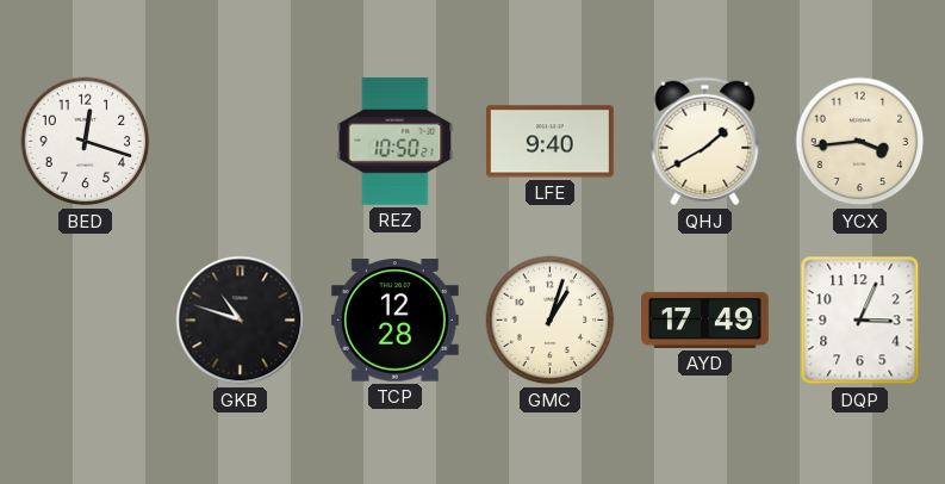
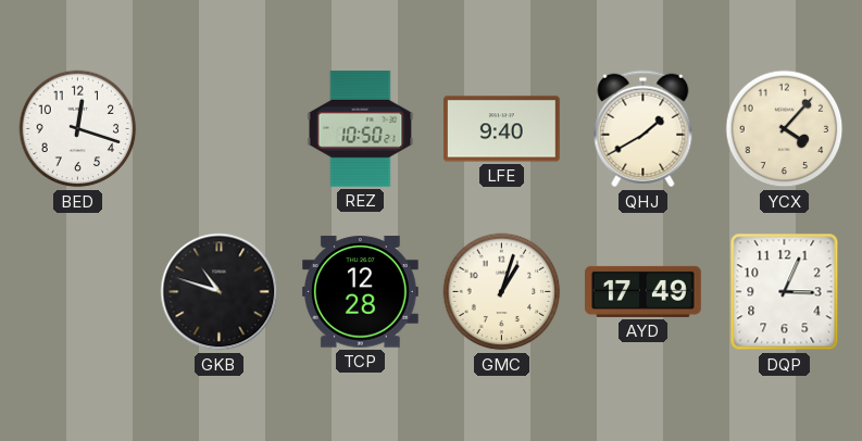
YCX: 3:44 -> 4:07
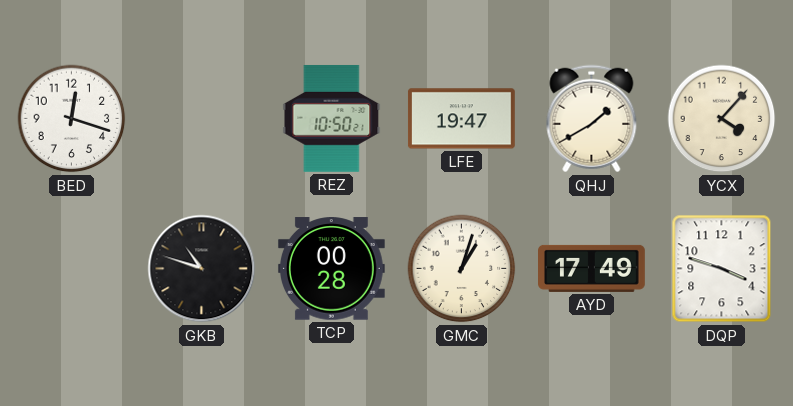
LFE: 9:40 -> 19:47
TCP: 12:28 -> 00:28
DQP: 3:04 -> 3:48
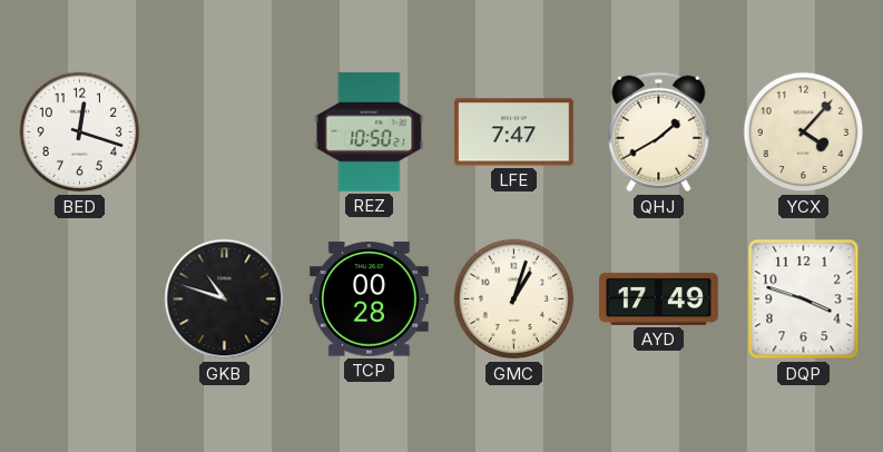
LFE: 19:47 -> 7:47
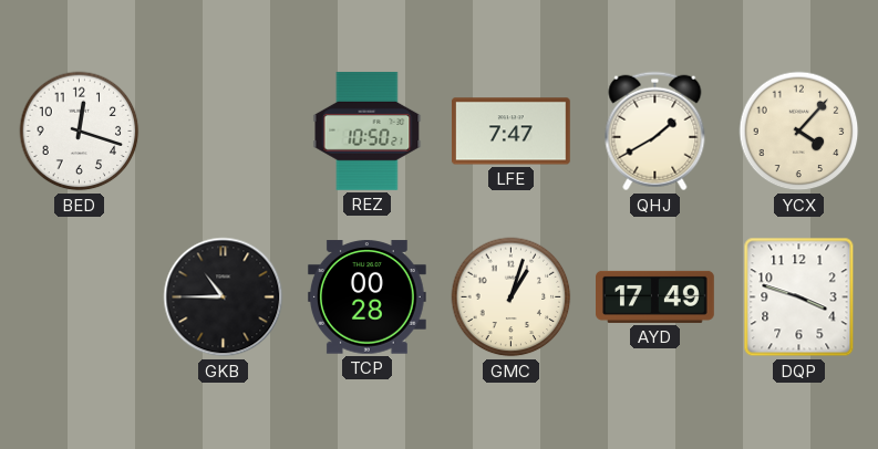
GKB: 10:48 -> 10:45
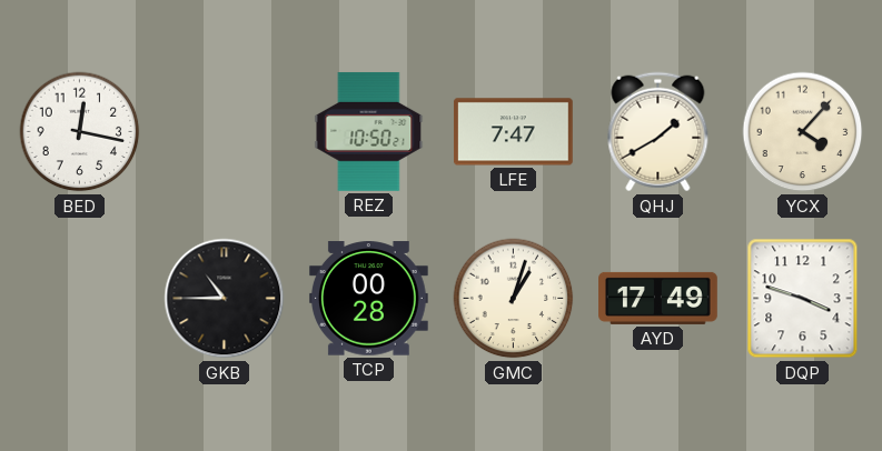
BED: 12:18 -> 12:17
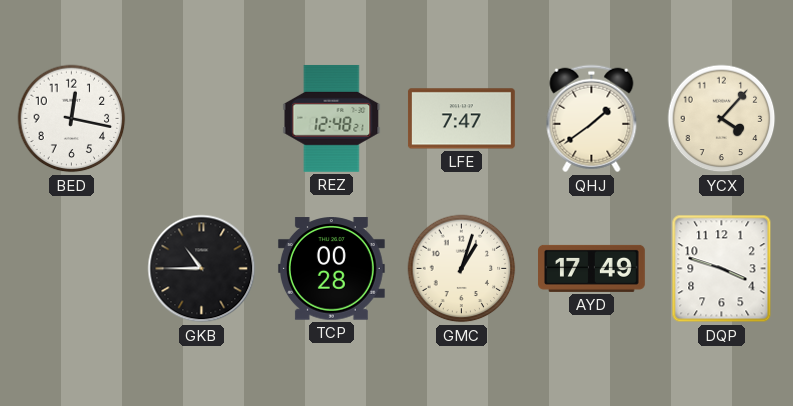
REZ: 10:50 -> 12:48
QHJ: 1:40 -> 1:39
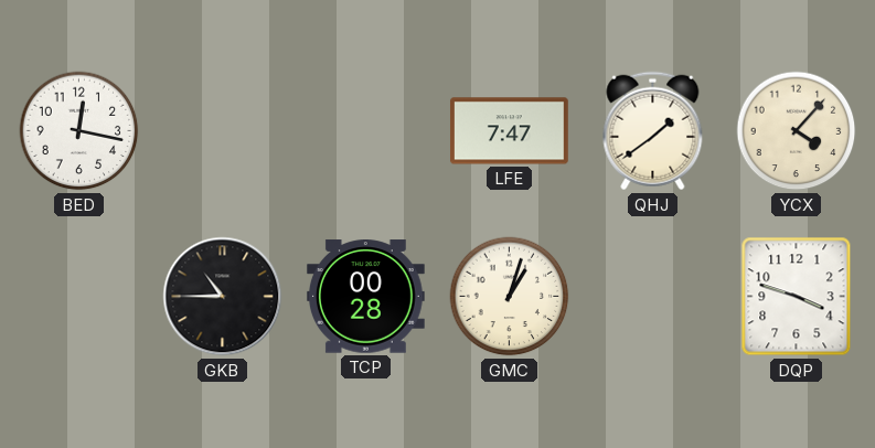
REZ: 12:48 -> none
AYD: 17:49 -> none
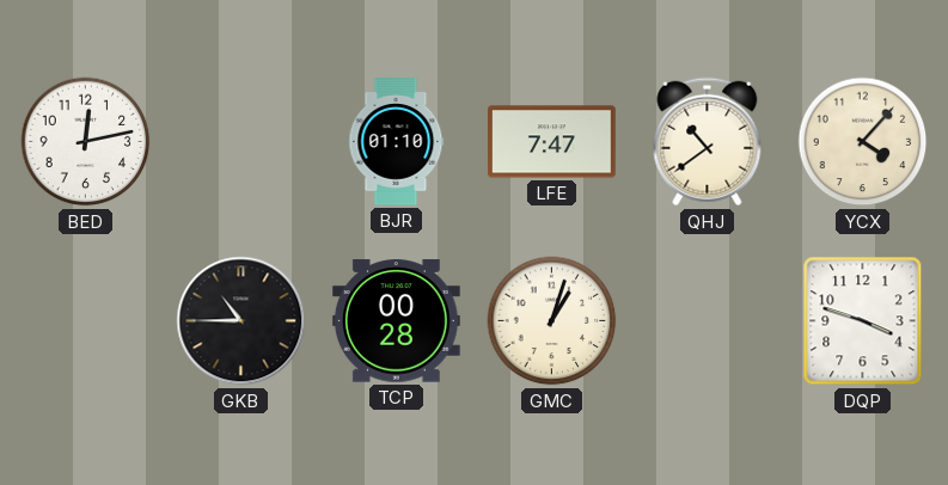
BED: 12:17 -> 12:13
BJR: none -> 01:10
QHJ: 1:39 -> 10:39
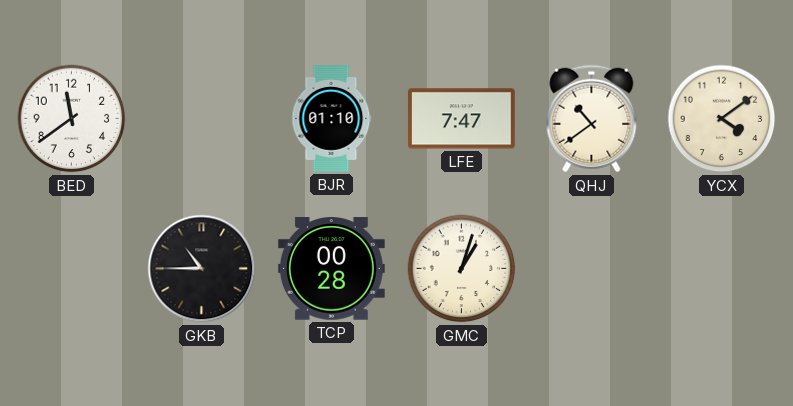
BED: 12:13 -> 11:39
YCX: 4:07 -> 4:09
DQP: 3:48 -> none
